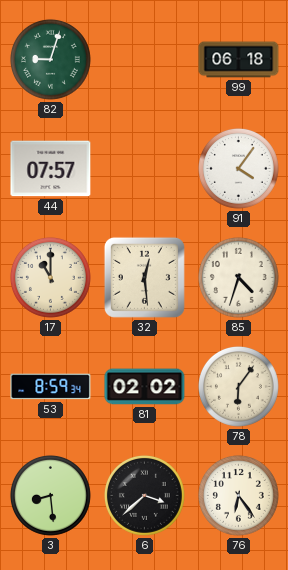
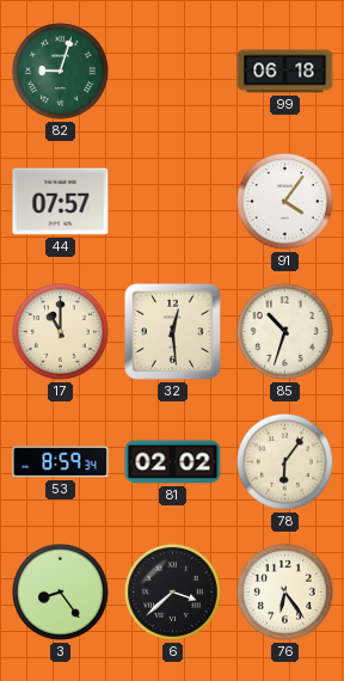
85: 4:33 -> 10:33
3: 8:29 -> 8:24
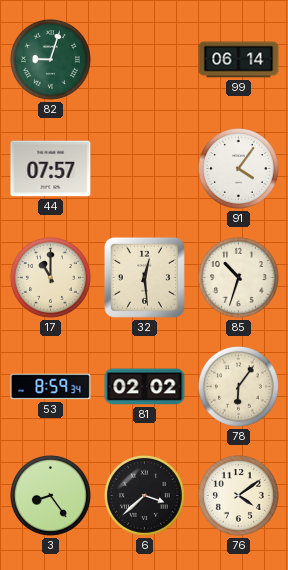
99: 06:18 -> 06:14
76: 6:24 -> 4:09
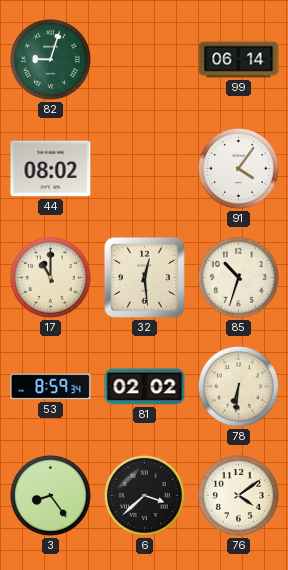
44: 07:57 -> 08:02
78: 6:06 -> 6:31
